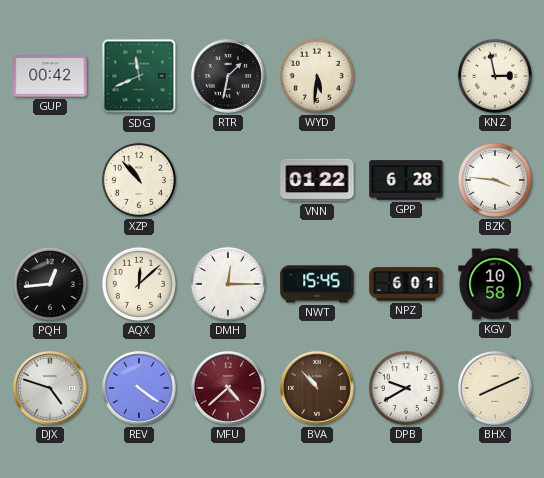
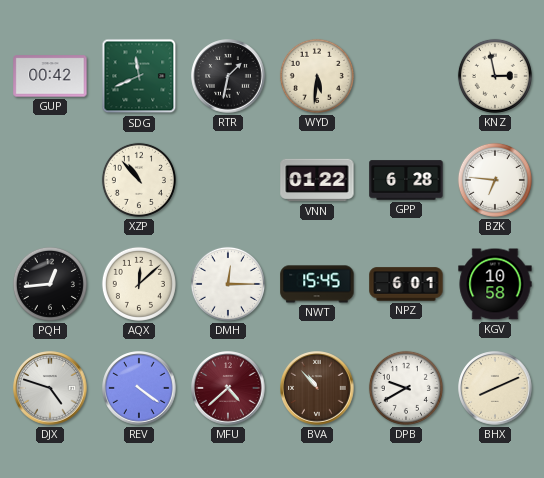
BZK: 3:46 -> 6:46
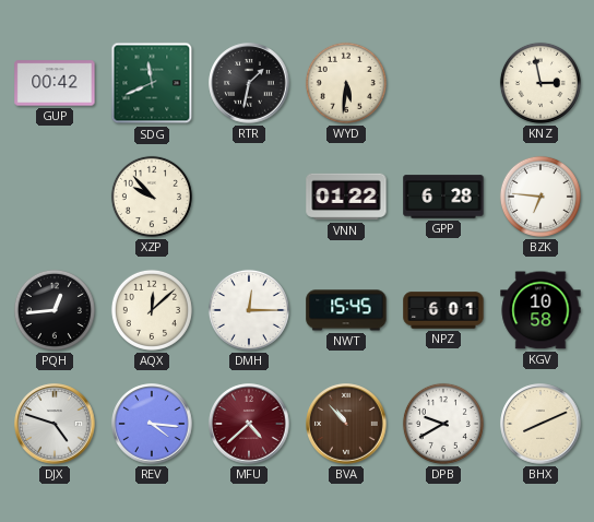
XZP: 10:53 -> 9:53
REV: 4:21 -> 4:16
